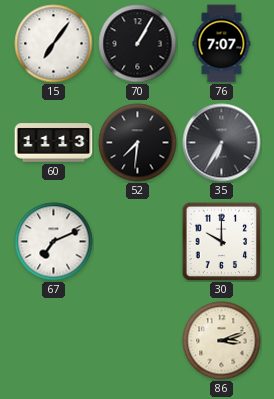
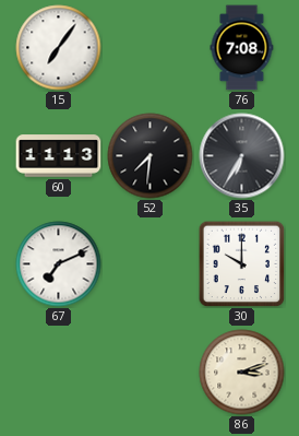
70: 1:05 -> none
76: 7:07 -> 7:08
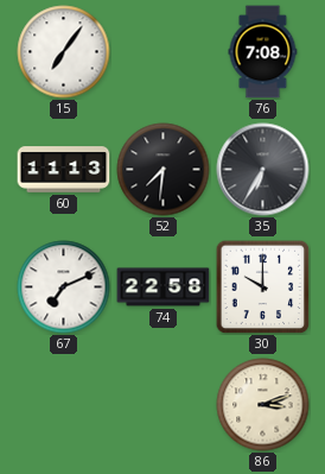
74: none -> 22:58
